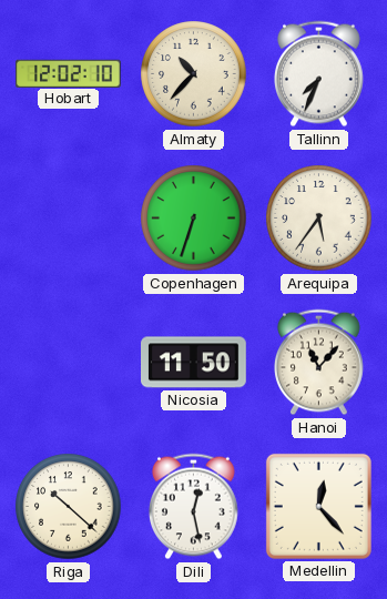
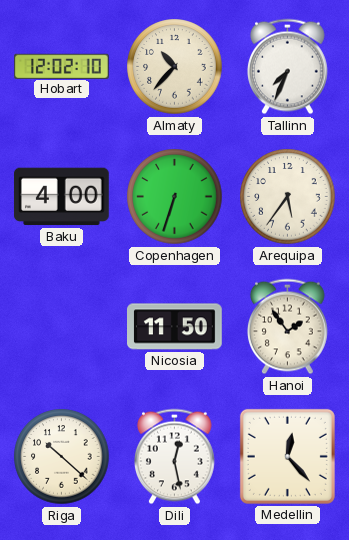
Baku: none -> 4:00
Hanoi: 11:07 -> 1:54
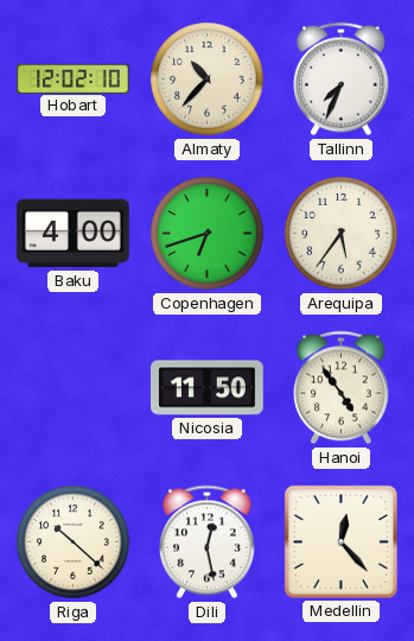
Copenhagen: 6:33 -> 6:42
Hanoi: 1:54 -> 4:54
